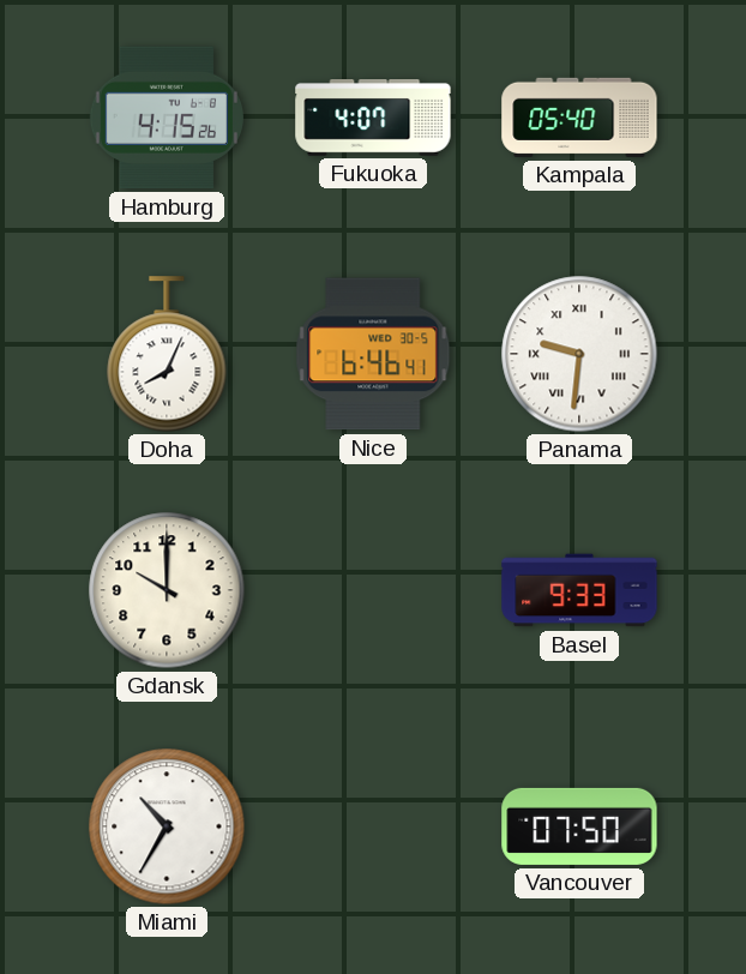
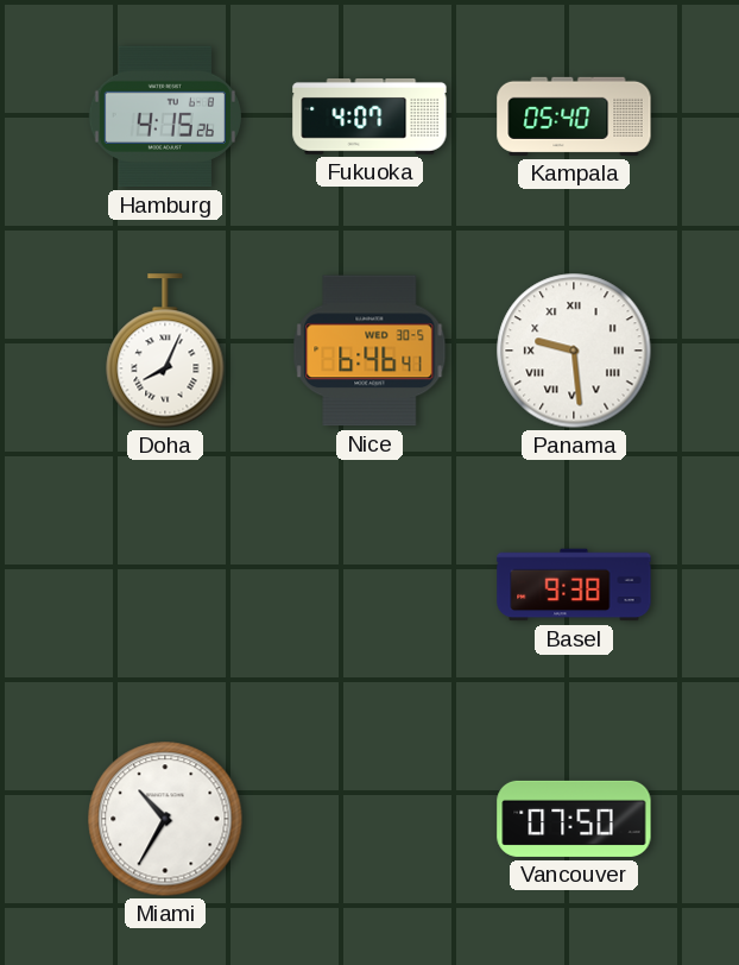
Panama: 9:31 -> 9:29
Gdansk: 10:00 -> none
Basel: 9:33 -> 9:38
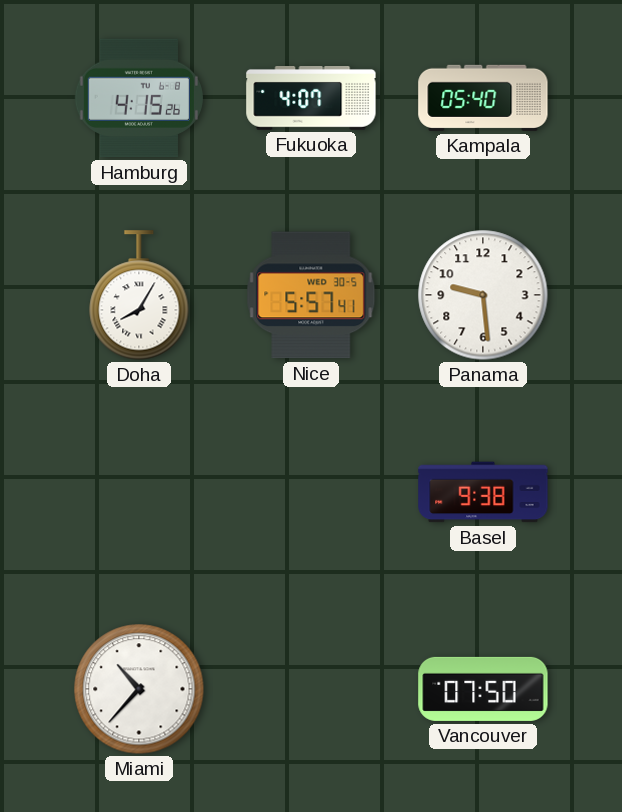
Doha: 8:04 -> 8:05
Nice: 6:46 -> 5:57
Panama numerals: Roman -> Arabic
Miami: 10:35 -> 10:37
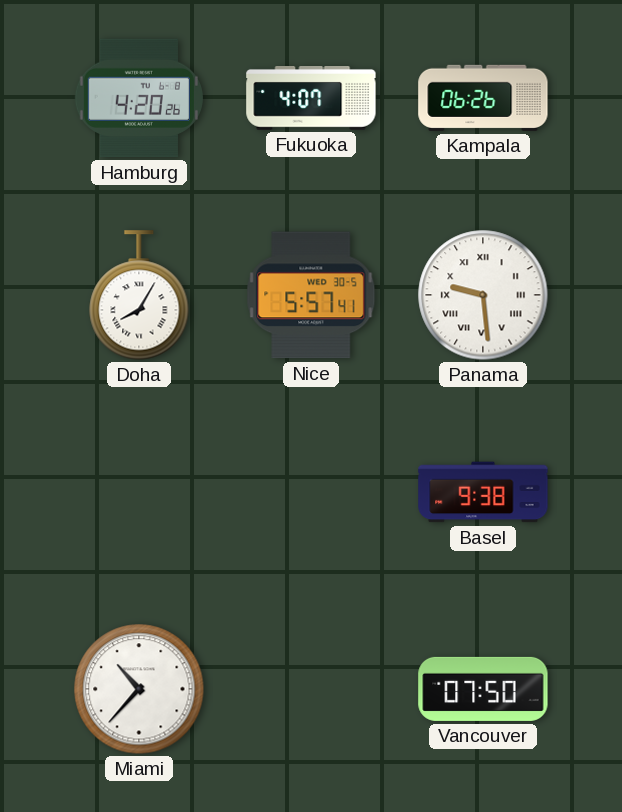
Hamburg: 4:15 -> 4:20
Kampala: 05:40 -> 06:26
Panama numerals: Arabic -> Roman
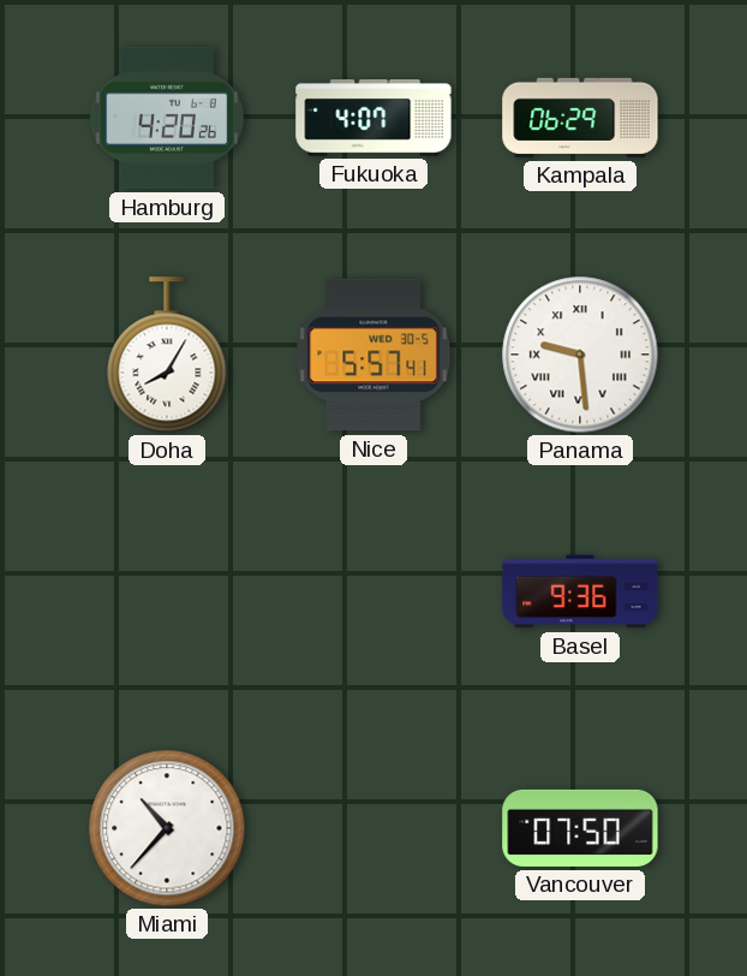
Kampala: 06:26 -> 06:29
Basel: 9:38 -> 9:36
